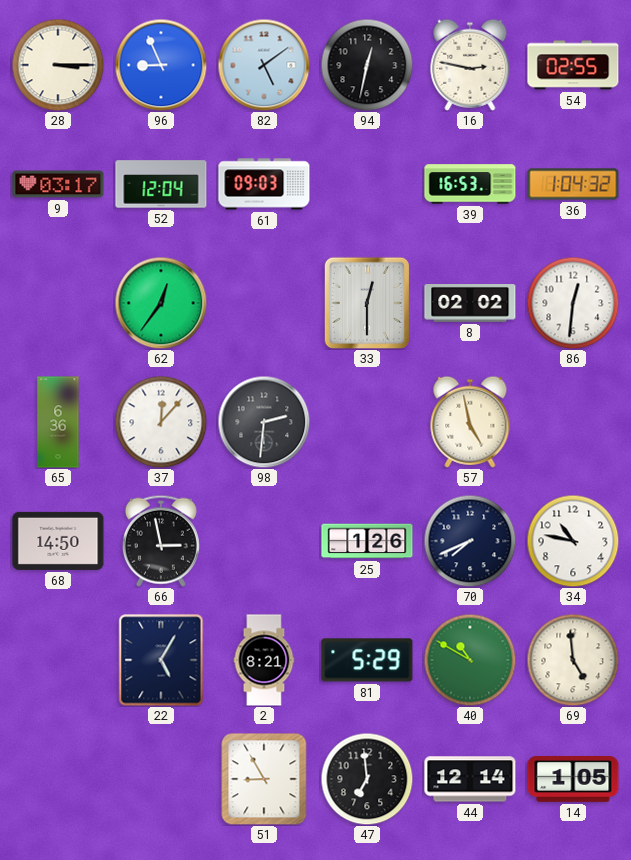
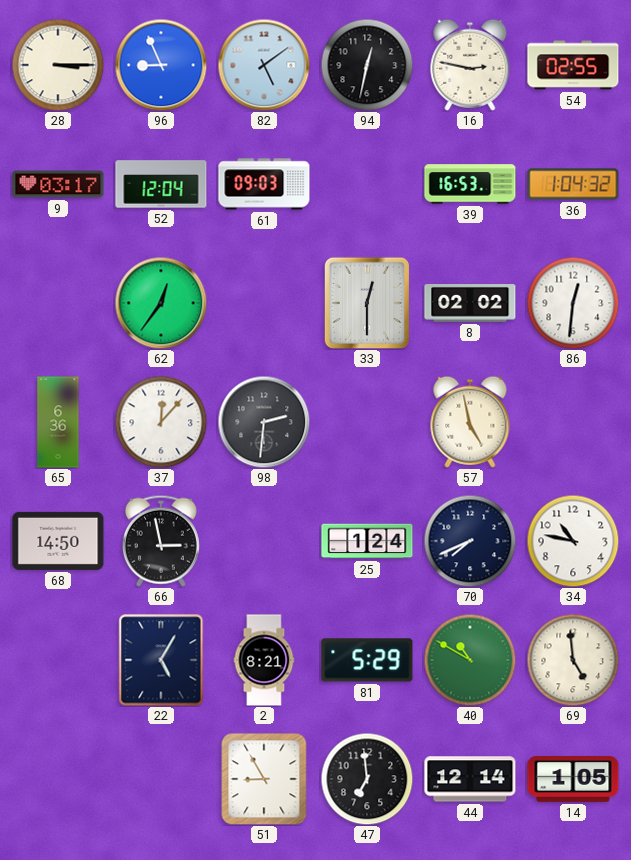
25: 1:26 -> 1:24
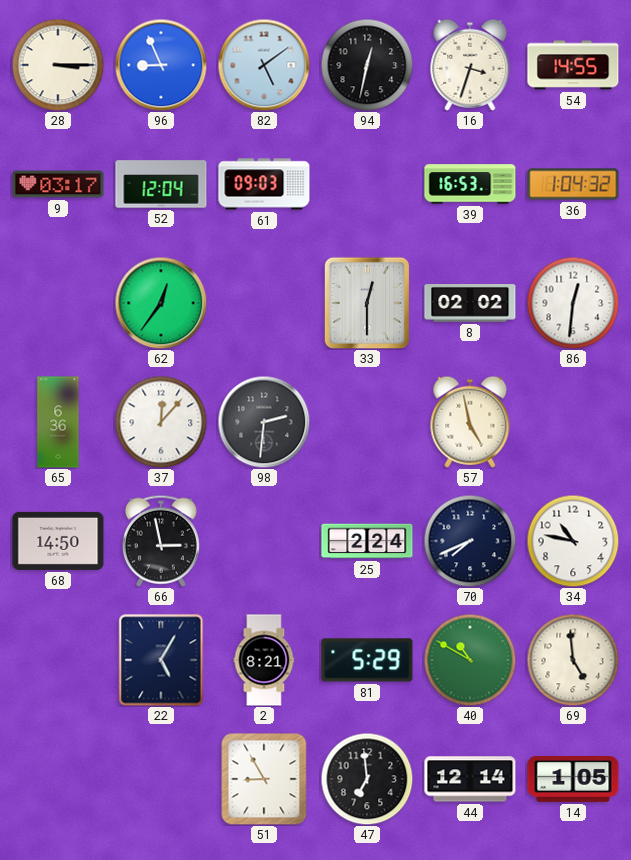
16: 2:47 -> 3:33
54: 02:55 -> 14:55
25: 1:24 -> 2:24
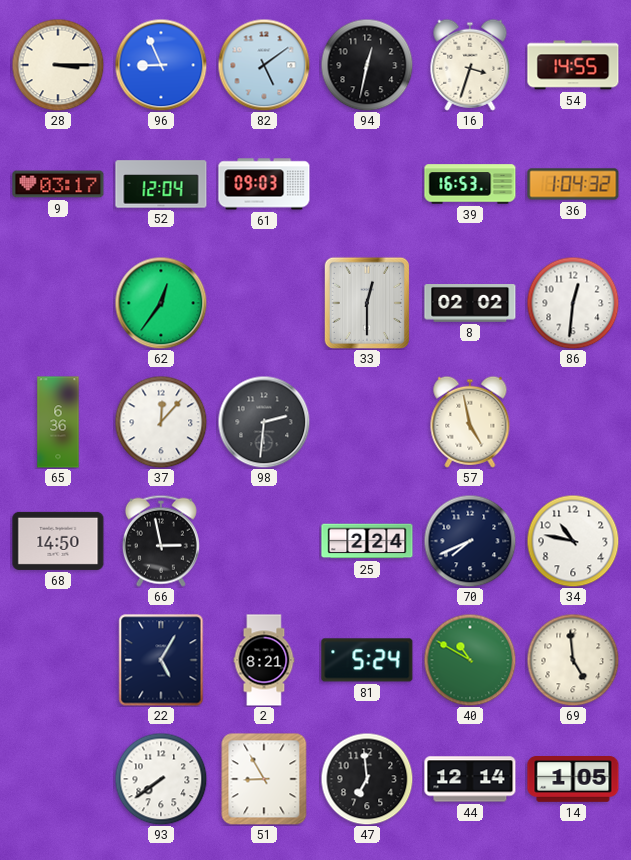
81: 5:29 -> 5:24
93: none -> 7:39
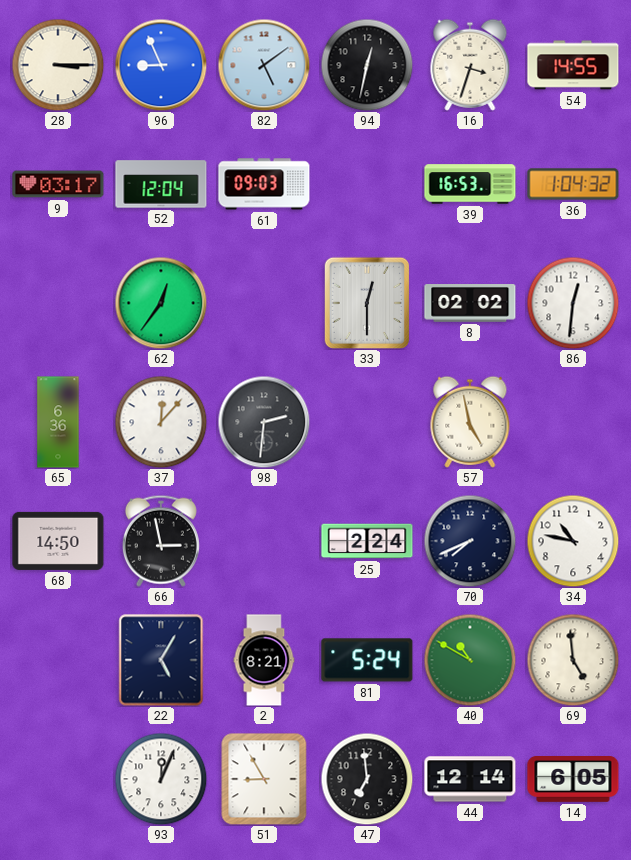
93: 7:39 -> 12:04
14: 1:05 -> 6:05
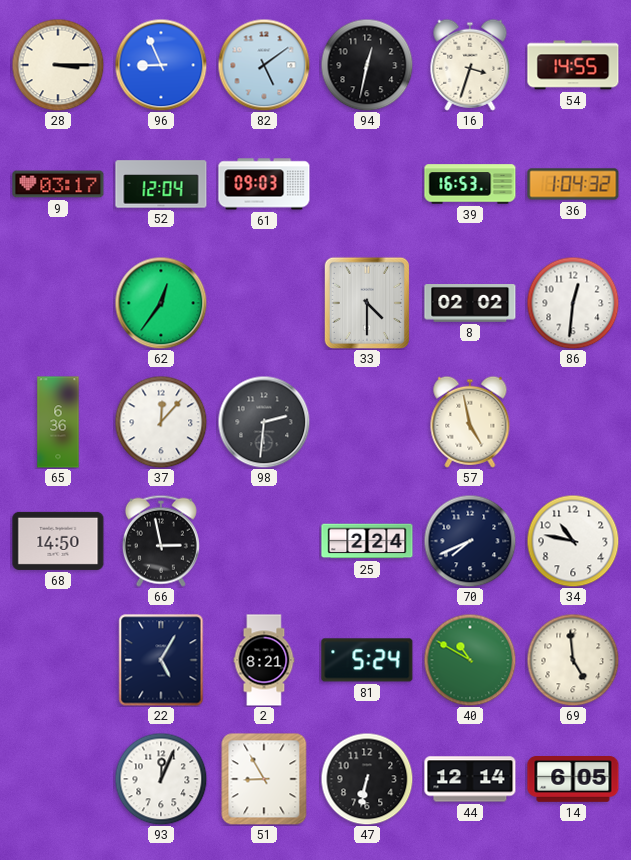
33: 12:30 -> 4:30
47: 6:59 -> 6:32
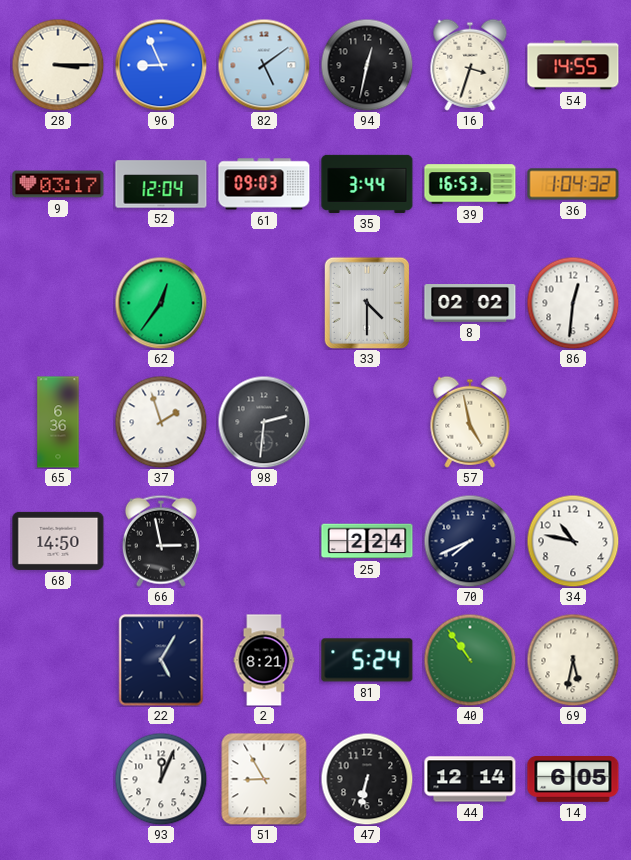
35: none -> 3:44
37: 12:07 -> 1:57
40: 10:50 -> 10:54
69: 4:59 -> 5:32
